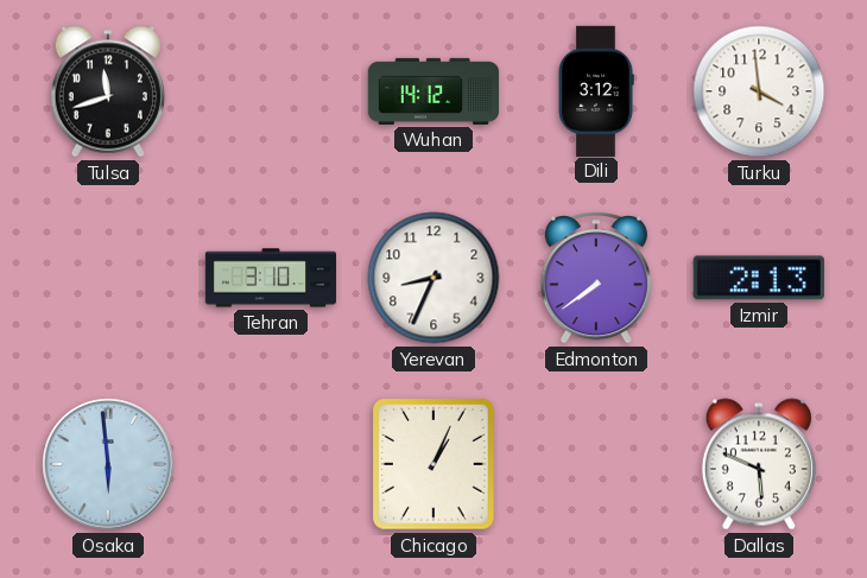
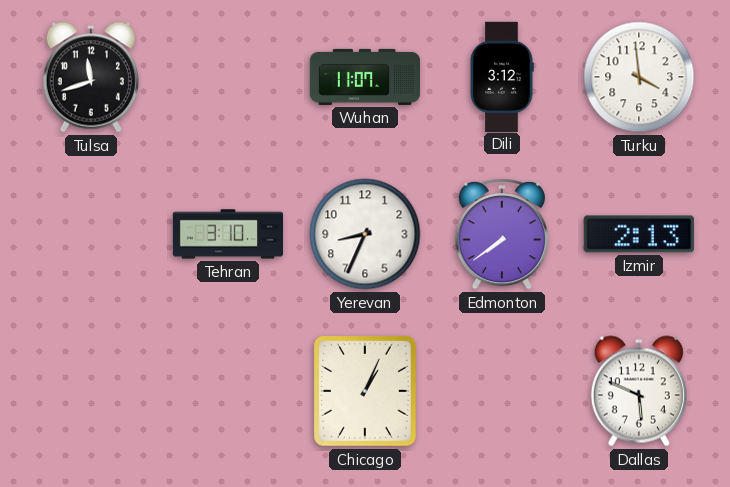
Wuhan: 14:12 -> 11:07
Osaka: 5:59 -> none
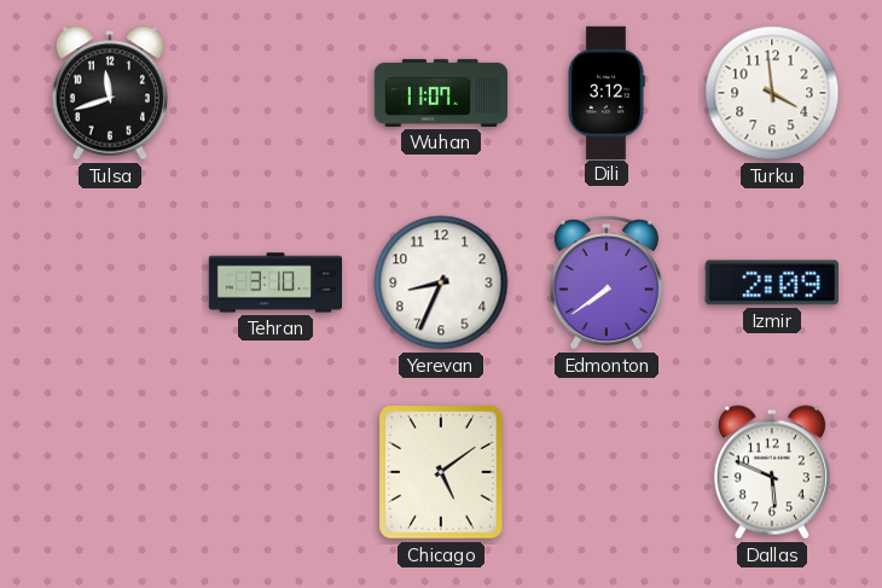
Izmir: 2:13 -> 2:09
Chicago: 1:04 -> 5:09
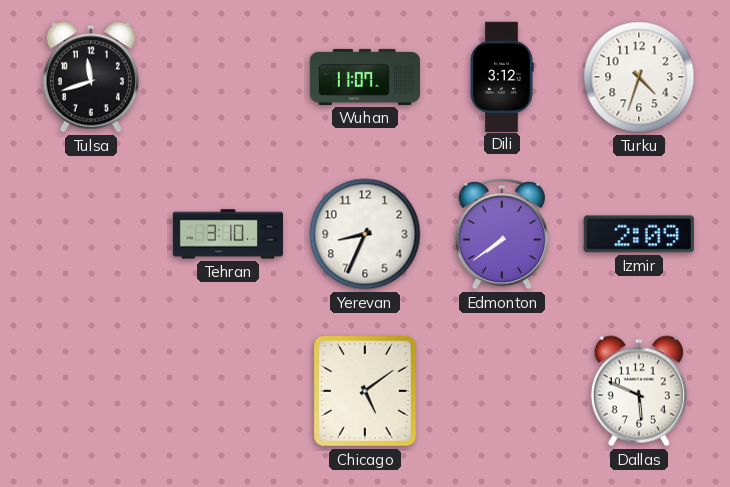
Turku: 3:59 -> 4:33
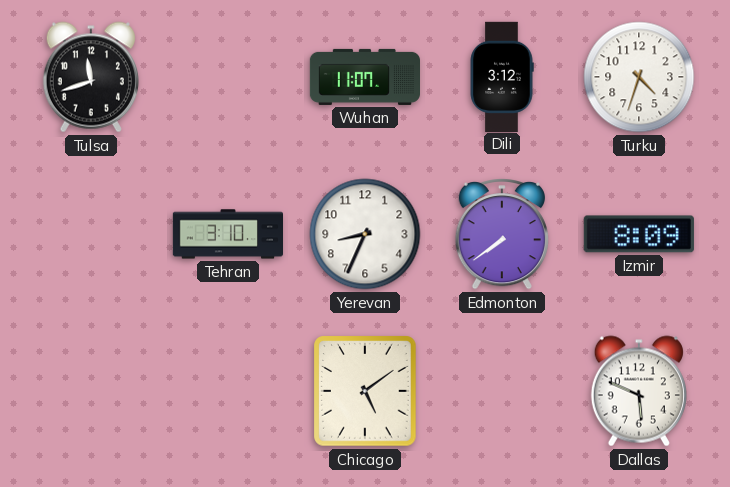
Izmir: 2:09 -> 8:09
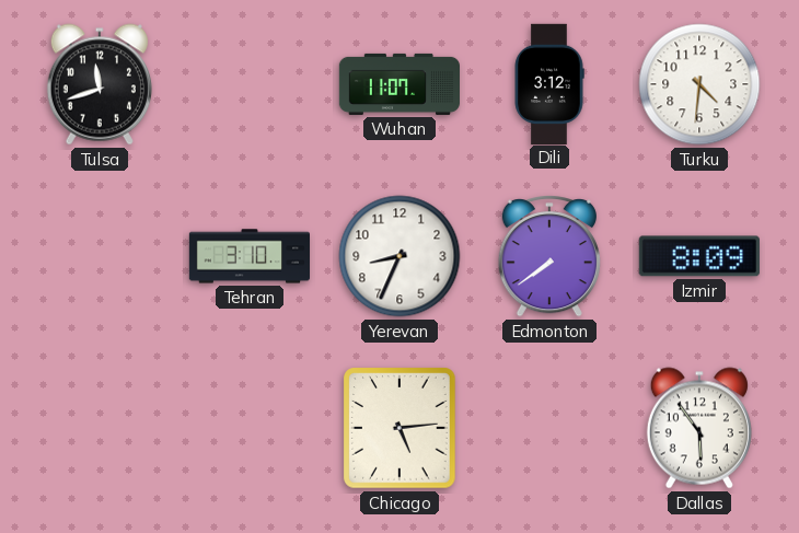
Turku: 4:33 -> 4:31
Chicago: 5:09 -> 5:14
Dallas: 5:49 -> 5:54
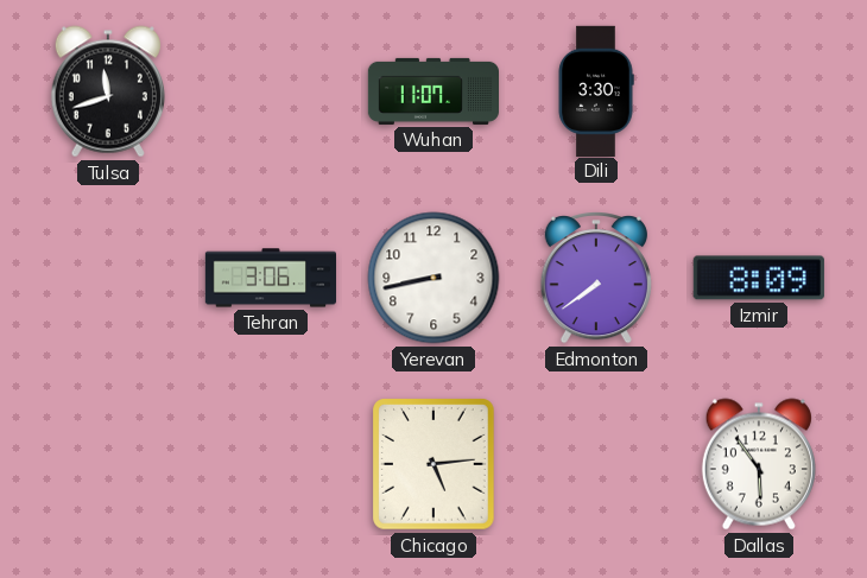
Dili: 3:12 -> 3:30
Turku: 4:31 -> none
Tehran: 3:10 -> 3:06
Yerevan: 8:34 -> 8:43
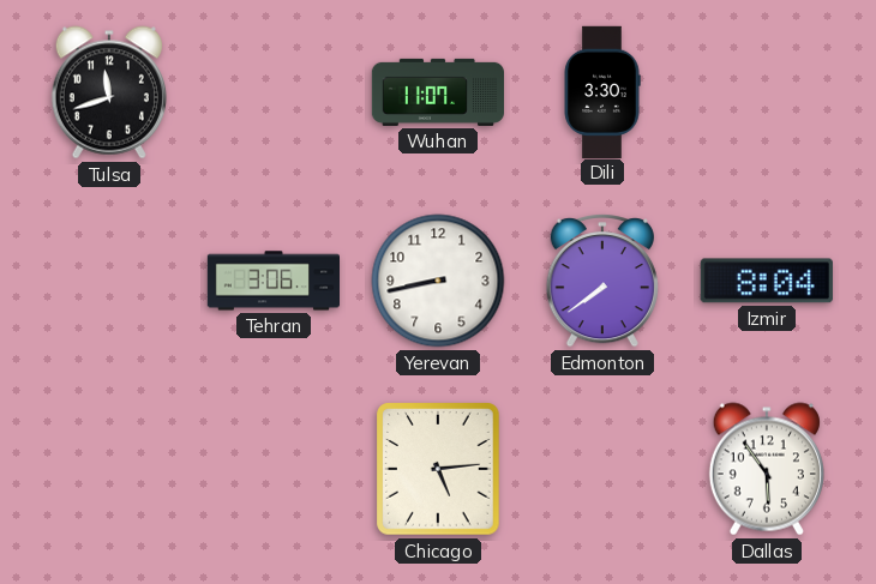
Izmir: 8:09 -> 8:04
